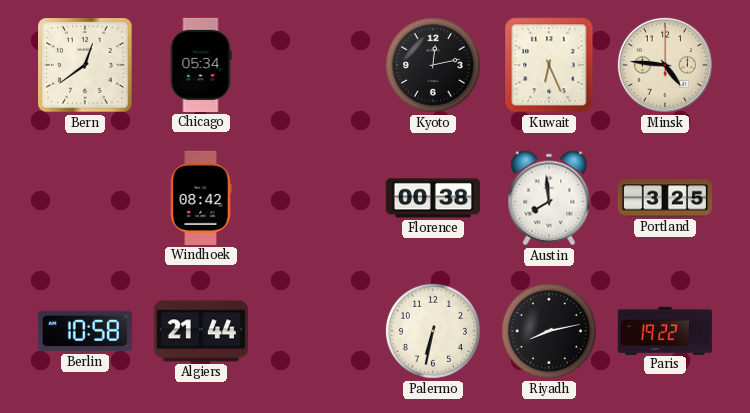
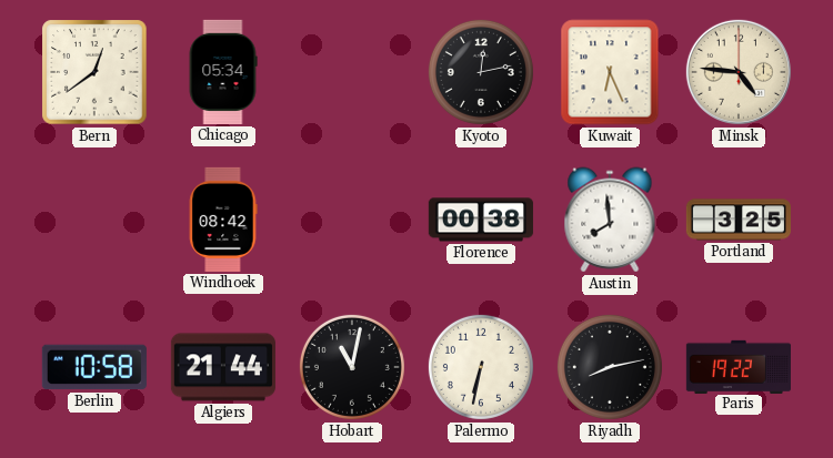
Hobart: none -> 11:02
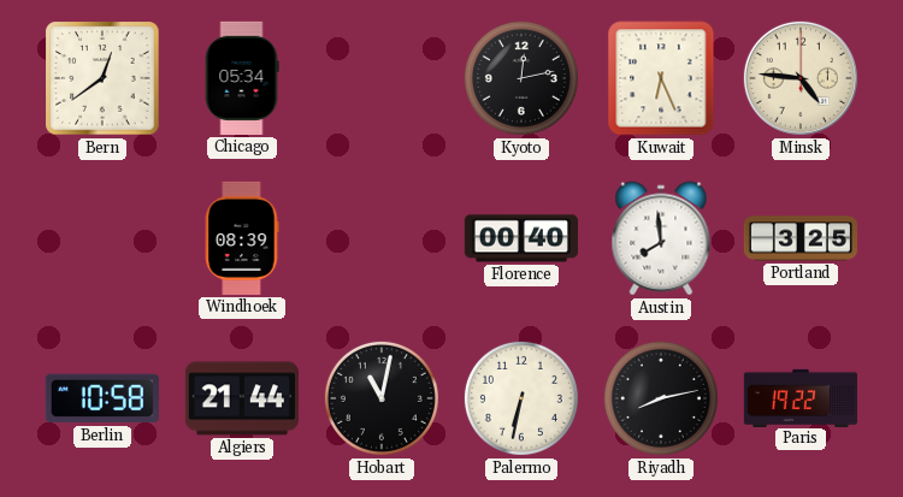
Windhoek: 08:42 -> 08:39
Florence: 00:38 -> 00:40
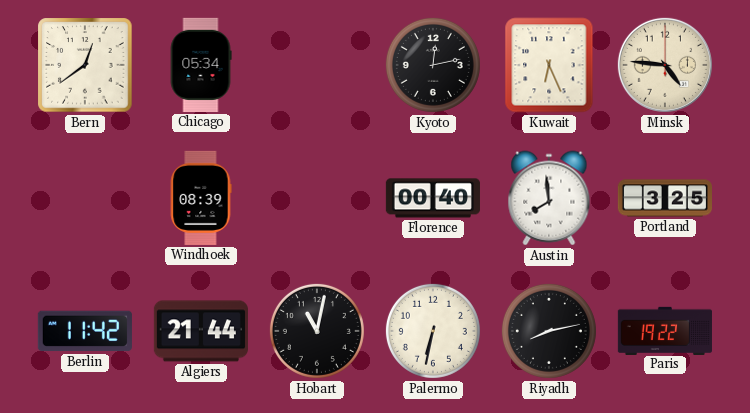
Berlin: 10:58 -> 11:42
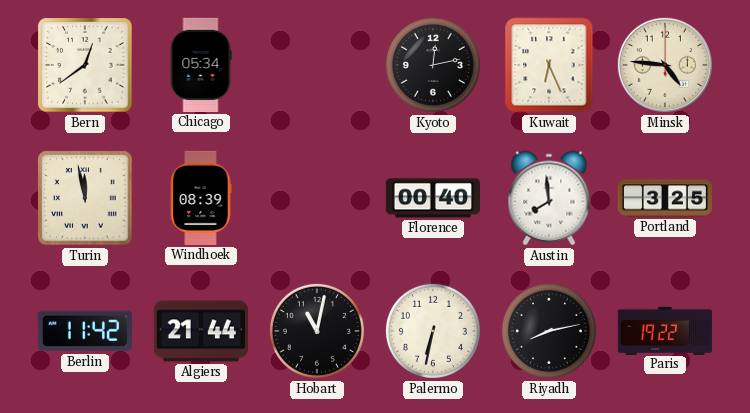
Turin: none -> 11:58
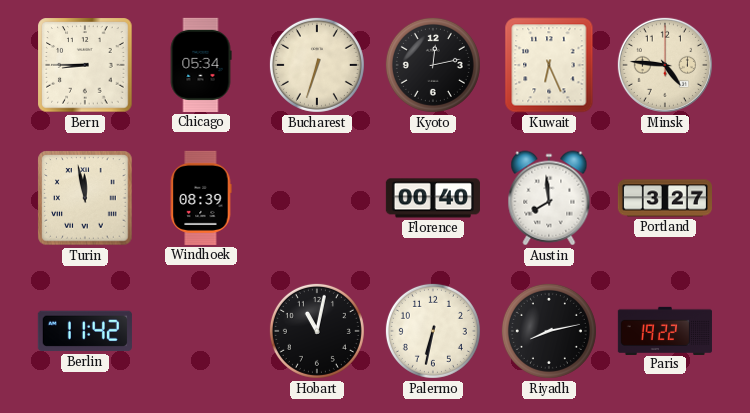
Bern: 12:39 -> 8:45
Bucharest: none -> 6:33
Portland: 3:25 -> 3:27
Algiers: 21:44 -> none
